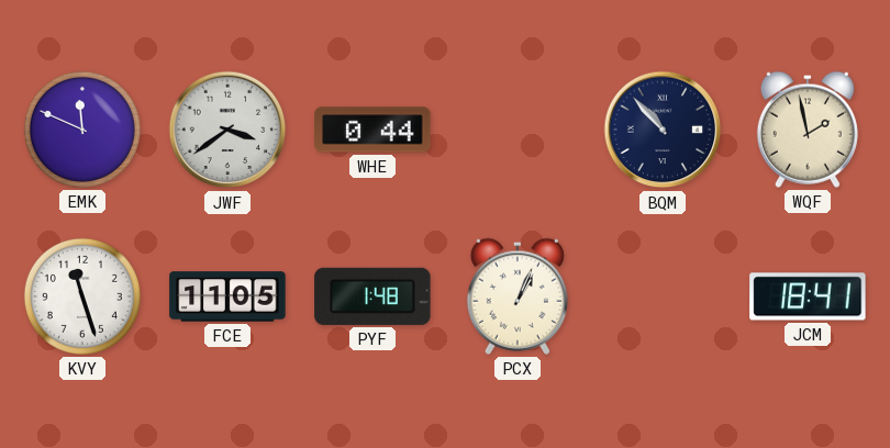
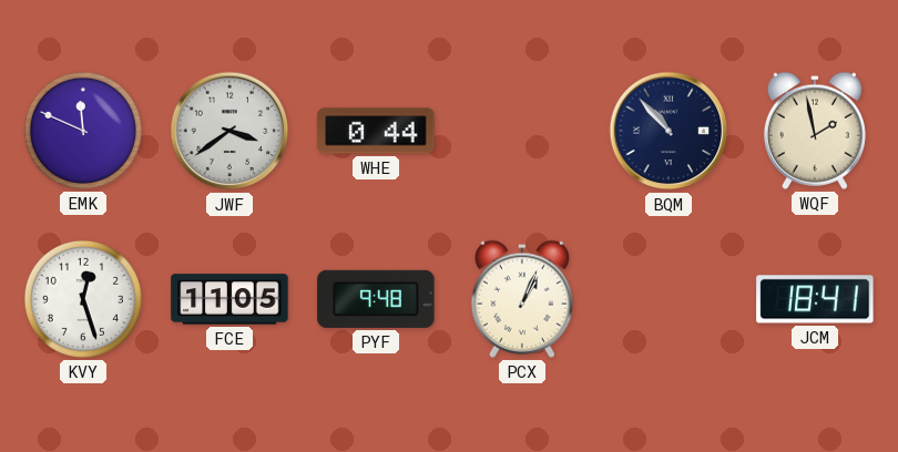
KVY: 11:27 -> 12:27
PYF: 1:48 -> 9:48
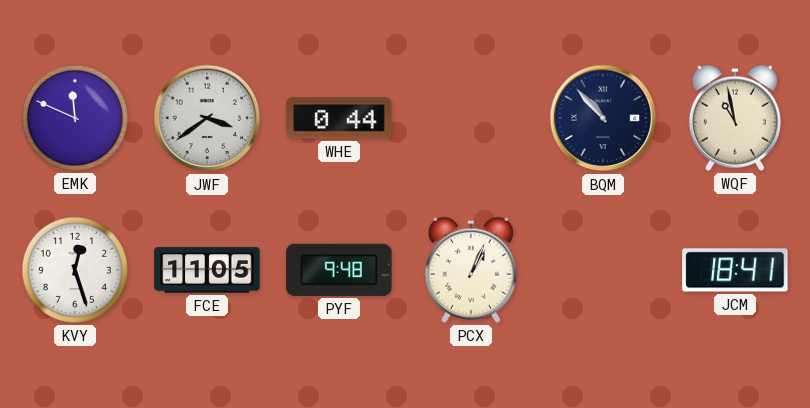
WQF: 1:58 -> 10:58
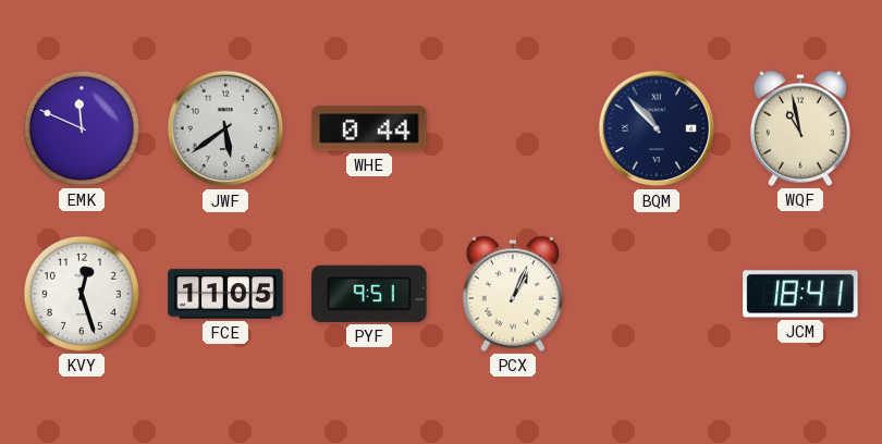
JWF: 3:39 -> 5:39
PYF: 9:48 -> 9:51
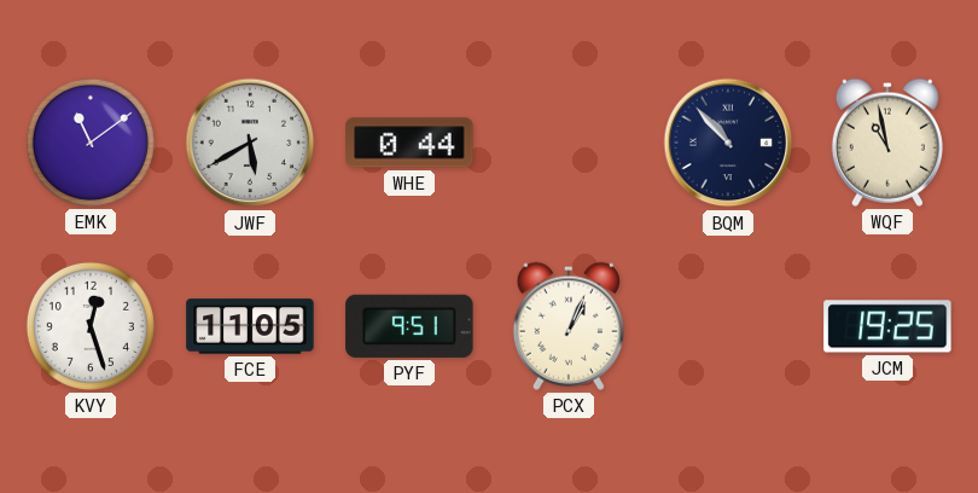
EMK: 11:49 -> 11:09
JWF: 5:39 -> 5:40
JCM: 18:41 -> 19:25
